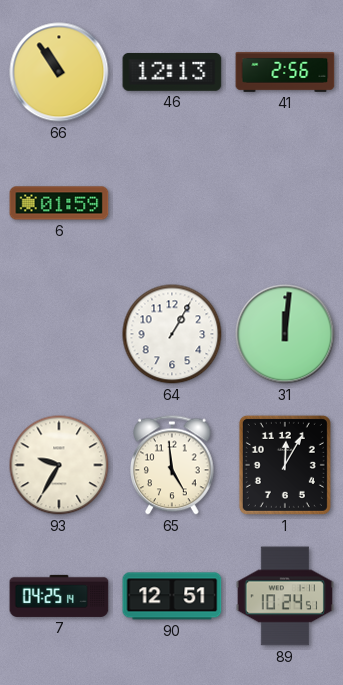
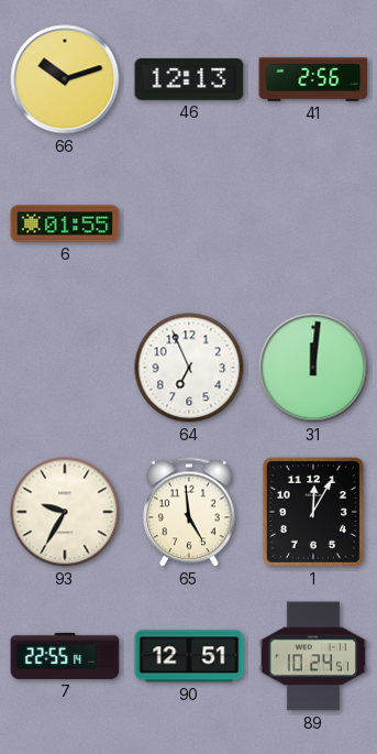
66: 10:54 -> 10:12
6: 01:59 -> 01:55
64: 1:05 -> 6:56
7: 04:25 -> 22:55
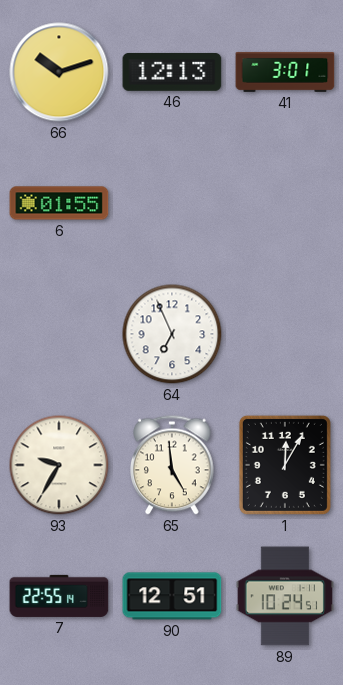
41: 2:56 -> 3:01
31: 12:01 -> none
